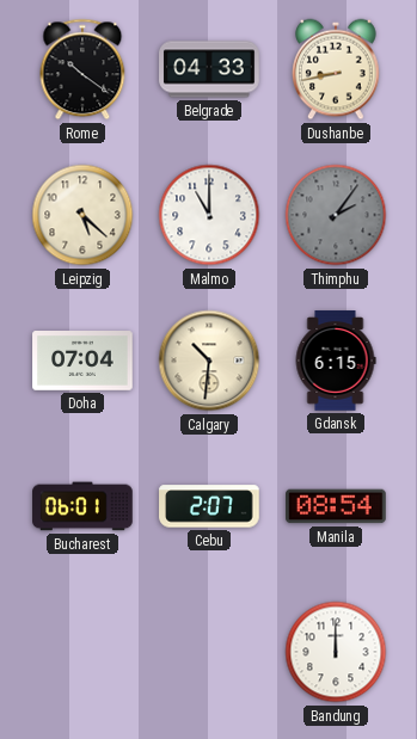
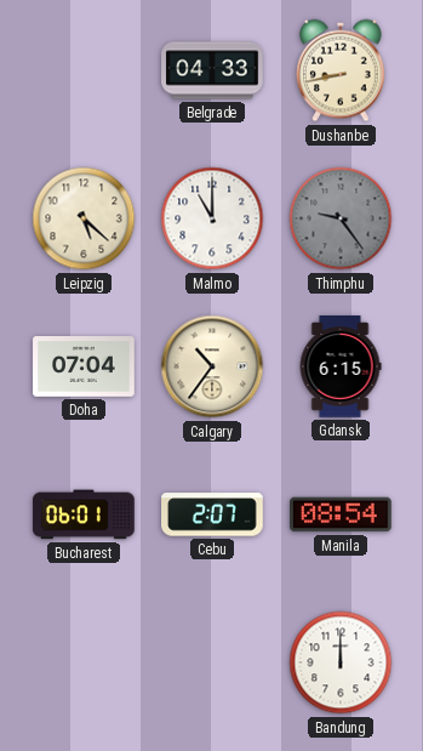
Rome: 10:21 -> none
Thimphu: 2:06 -> 9:24
Calgary: 10:31 -> 10:36
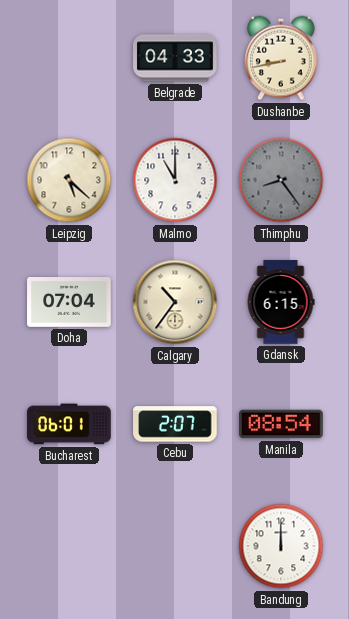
Thimphu: 9:24 -> 8:24
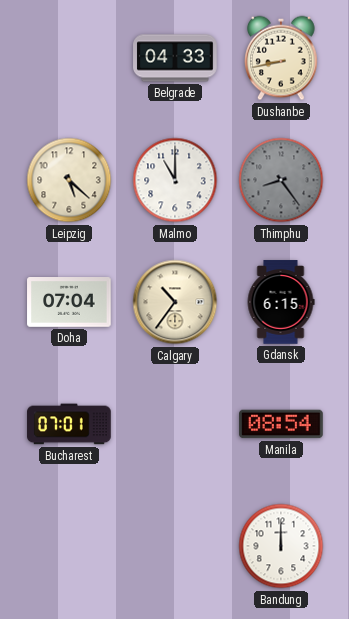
Bucharest: 06:01 -> 07:01
Cebu: 2:07 -> none
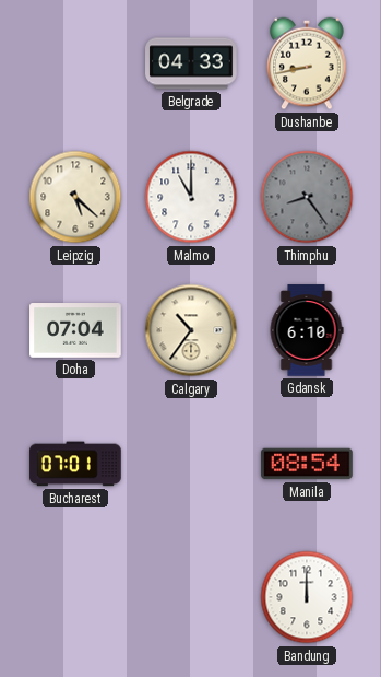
Gdansk: 6:15 -> 6:10
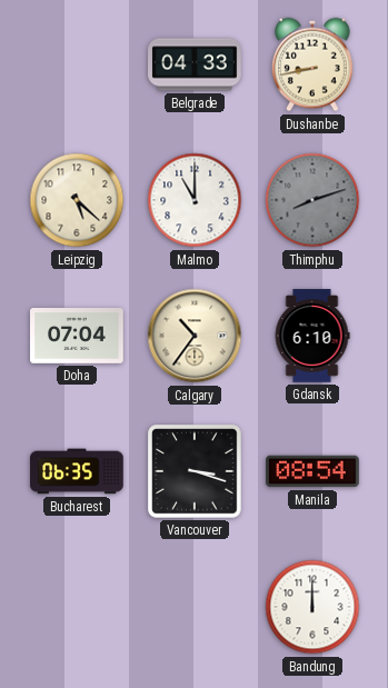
Thimphu: 8:24 -> 8:12
Bucharest: 07:01 -> 06:35
Vancouver: none -> 3:18
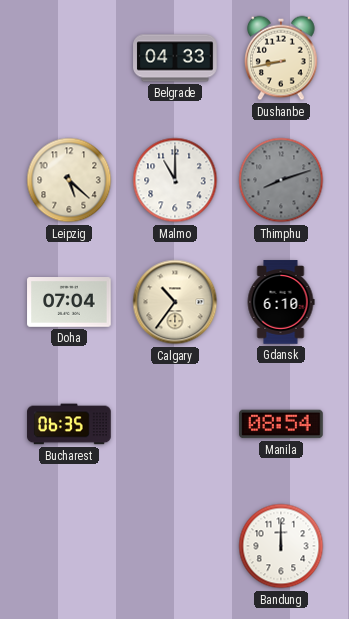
Vancouver: 3:18 -> none
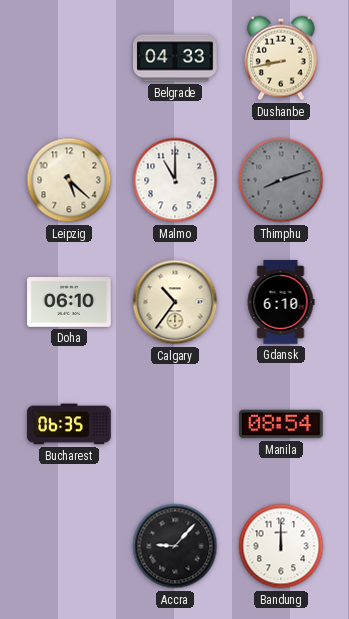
Doha: 07:04 -> 06:10
Accra: none -> 9:07
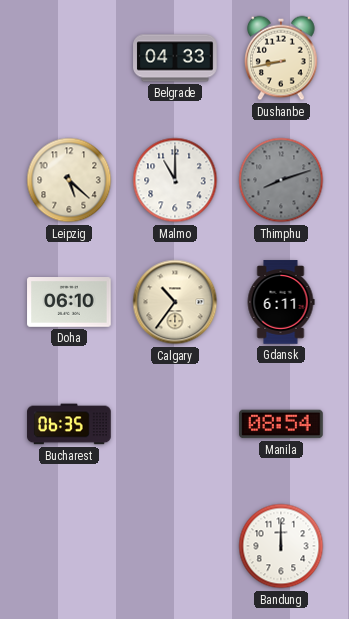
Gdansk: 6:10 -> 6:11
Accra: 9:07 -> none
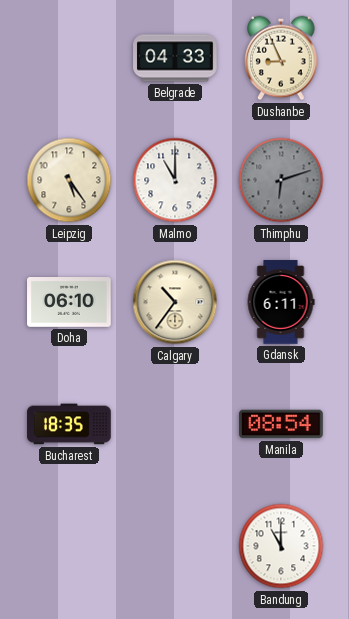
Dushanbe: 8:43 -> 8:56
Leipzig: 5:22 -> 5:24
Thimphu: 8:12 -> 6:12
Bucharest: 06:35 -> 18:35
Bandung: 12:00 -> 11:00
